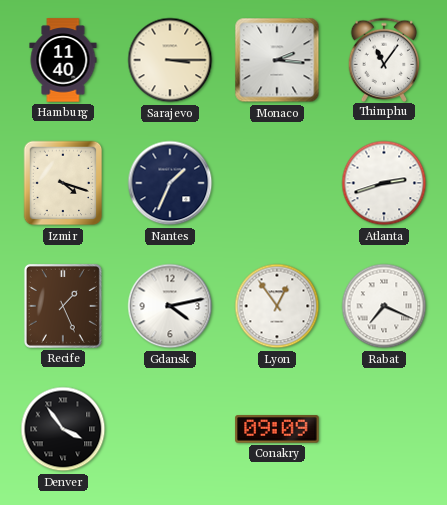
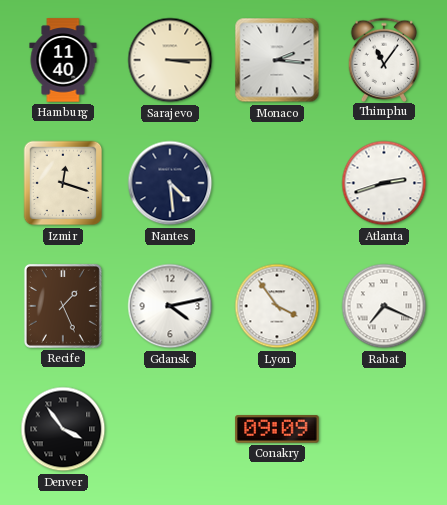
Izmir: 4:18 -> 12:18
Nantes: 1:34 -> 4:29
Lyon: 12:54 -> 3:54
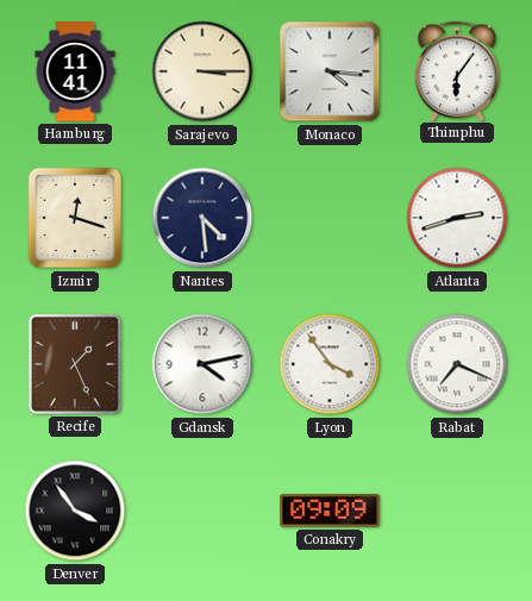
Hamburg: 11:40 -> 11:41
Monaco: 2:16 -> 4:16
Thimphu: 11:06 -> 6:06
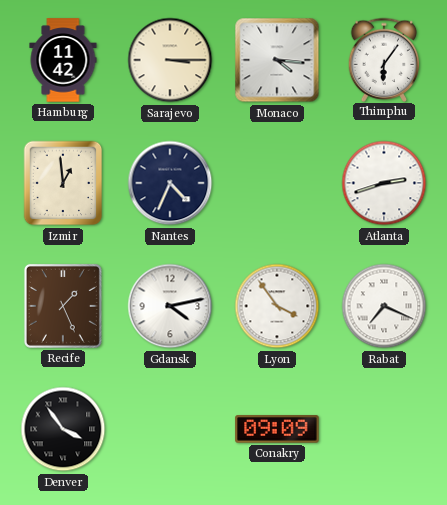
Hamburg: 11:41 -> 11:42
Izmir: 12:18 -> 12:59
Nantes: 4:29 -> 4:34
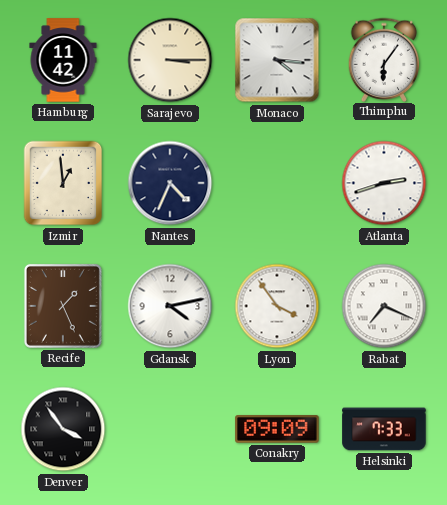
Helsinki: none -> 7:33
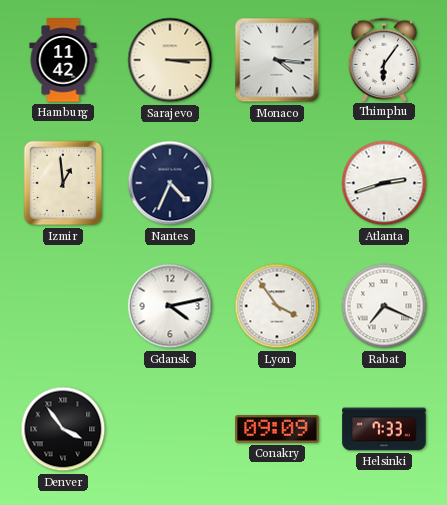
Recife: 1:26 -> none
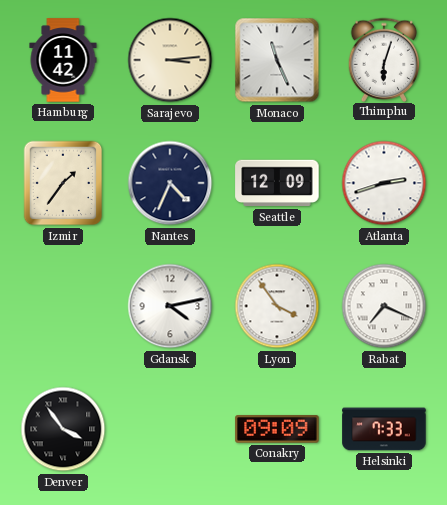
Sarajevo: 3:15 -> 3:14
Monaco: 4:16 -> 11:26
Thimphu: 6:06 -> 6:03
Izmir: 12:59 -> 1:36
Seattle: none -> 12:09
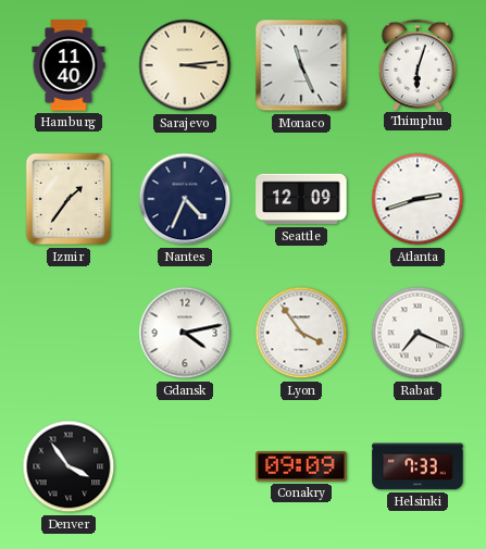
Hamburg: 11:42 -> 11:40
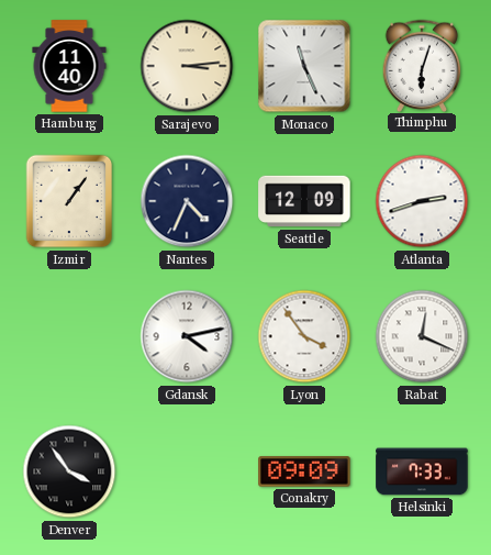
Izmir: 1:36 -> 1:06
Rabat: 7:19 -> 12:19
